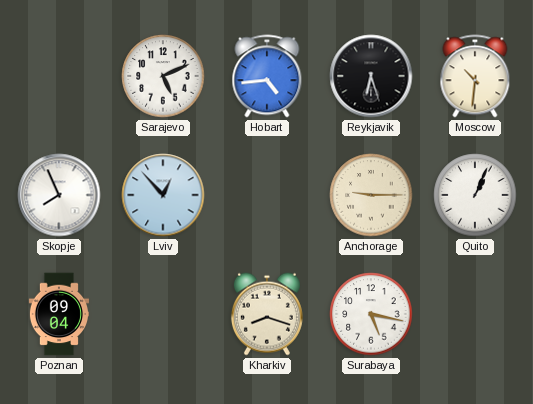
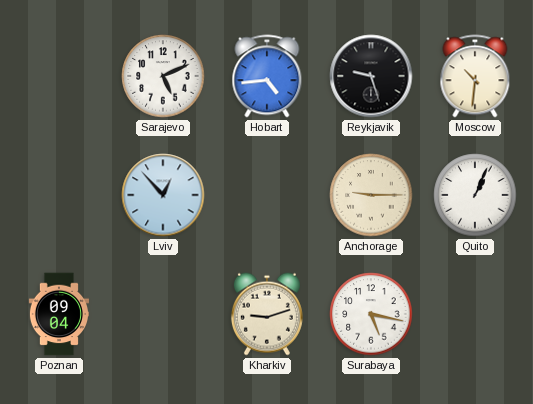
Reykjavik: 6:27 -> 9:27
Skopje: 7:56 -> none
Kharkiv: 8:18 -> 9:12
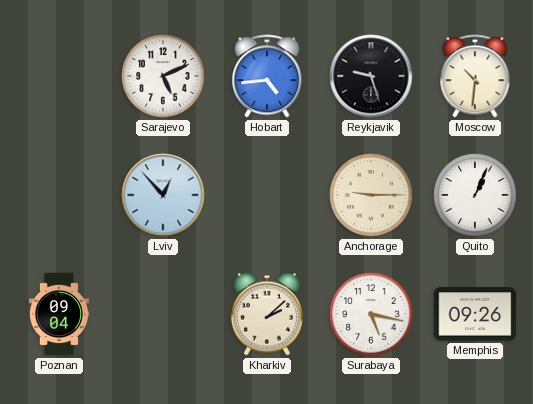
Kharkiv: 9:12 -> 2:08
Memphis: none -> 09:26
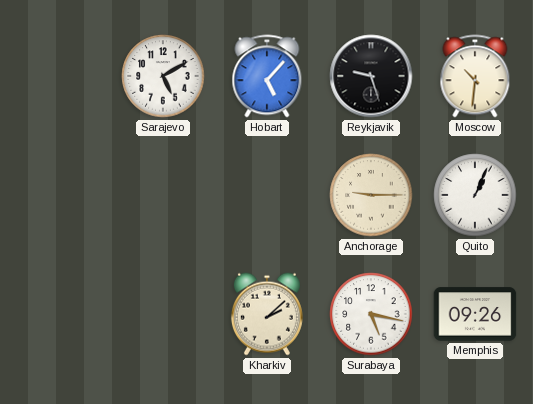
Sarajevo: 5:11 -> 5:10
Hobart: 4:44 -> 5:07
Lviv: 12:53 -> none
Poznan: 09:04 -> none
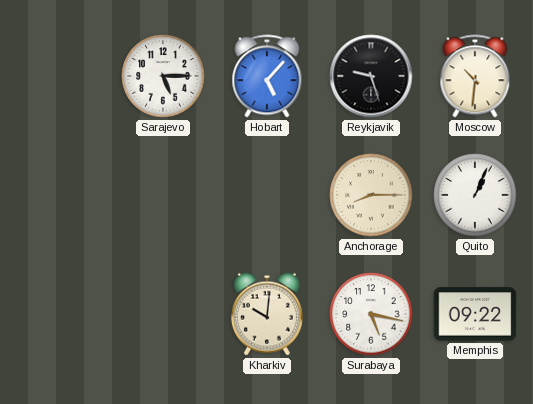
Sarajevo: 5:10 -> 5:15
Anchorage: 9:15 -> 8:15
Kharkiv: 2:08 -> 10:01
Memphis: 09:26 -> 09:22
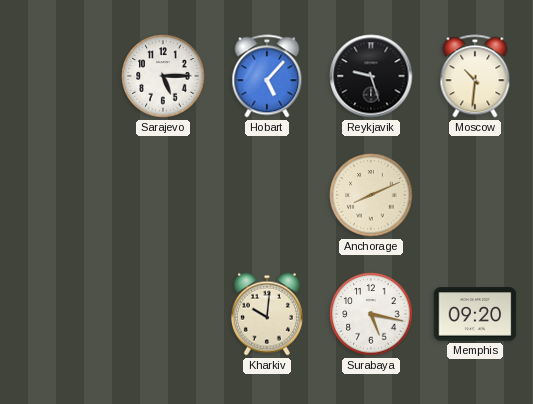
Anchorage: 8:15 -> 8:11
Quito: 1:04 -> none
Memphis: 09:22 -> 09:20
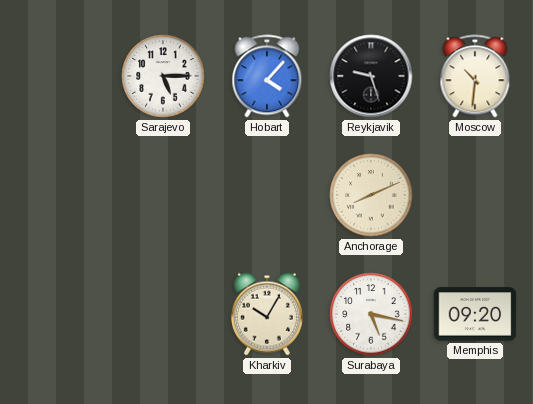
Hobart: 5:07 -> 4:07
Kharkiv: 10:01 -> 10:05
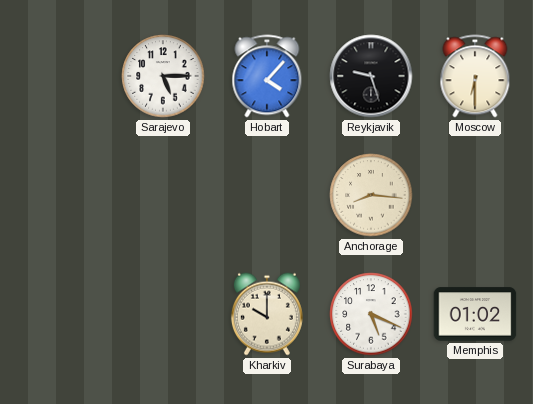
Moscow: 10:31 -> 6:30
Anchorage: 8:11 -> 8:16
Kharkiv: 10:05 -> 10:00
Surabaya: 5:17 -> 5:19
Memphis: 09:20 -> 01:02
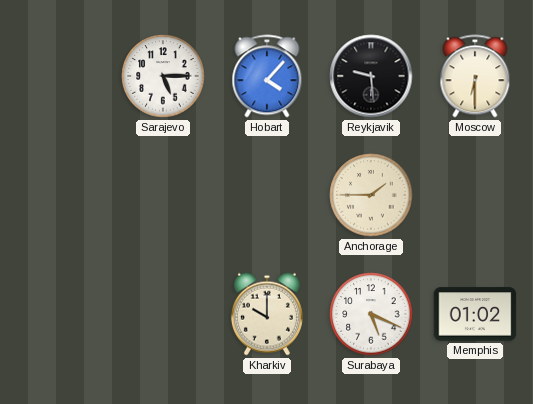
Reykjavik: 9:27 -> 9:29
Anchorage: 8:16 -> 1:45
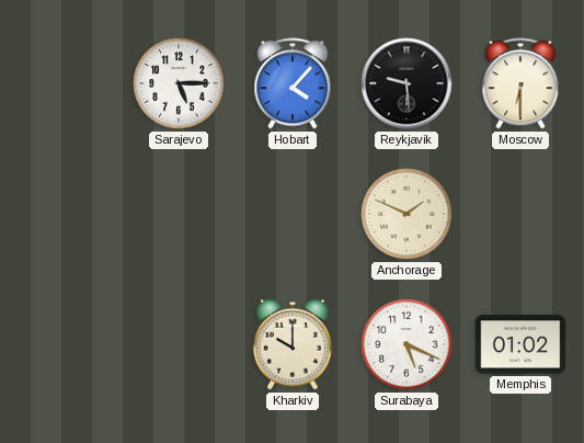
Anchorage: 1:45 -> 1:49
